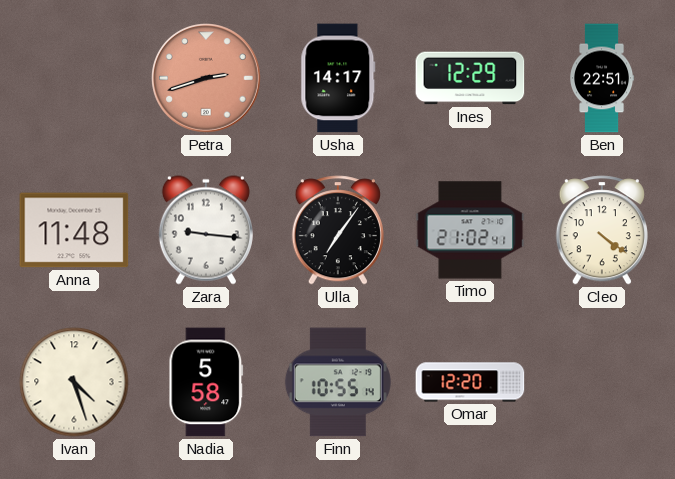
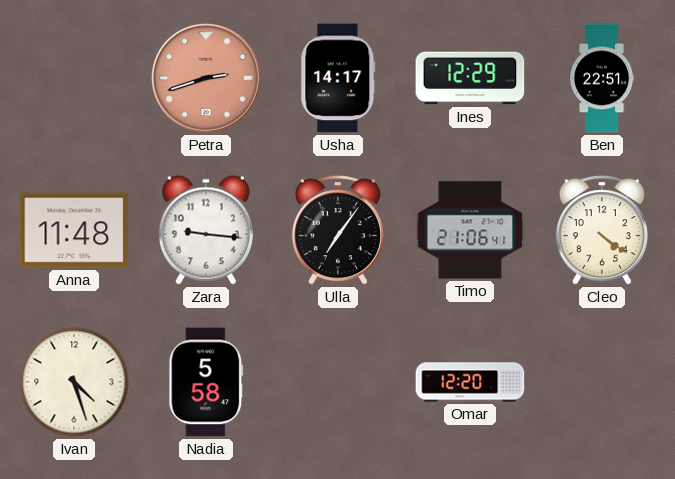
Timo: 21:02 -> 21:06
Finn: 10:55 -> none
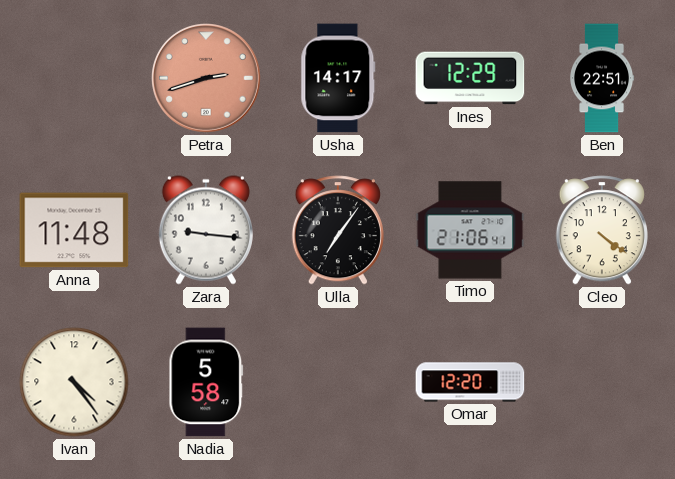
Ivan: 4:27 -> 4:24
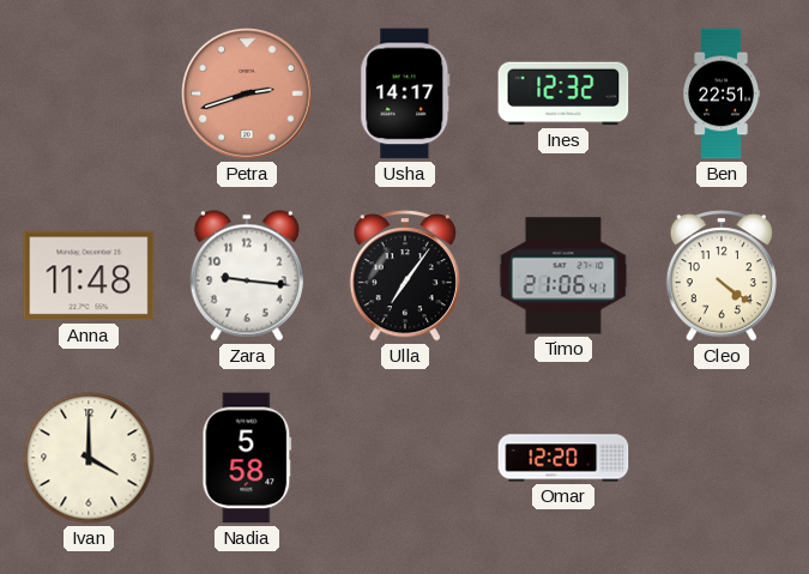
Ines: 12:29 -> 12:32
Ivan: 4:24 -> 4:00
